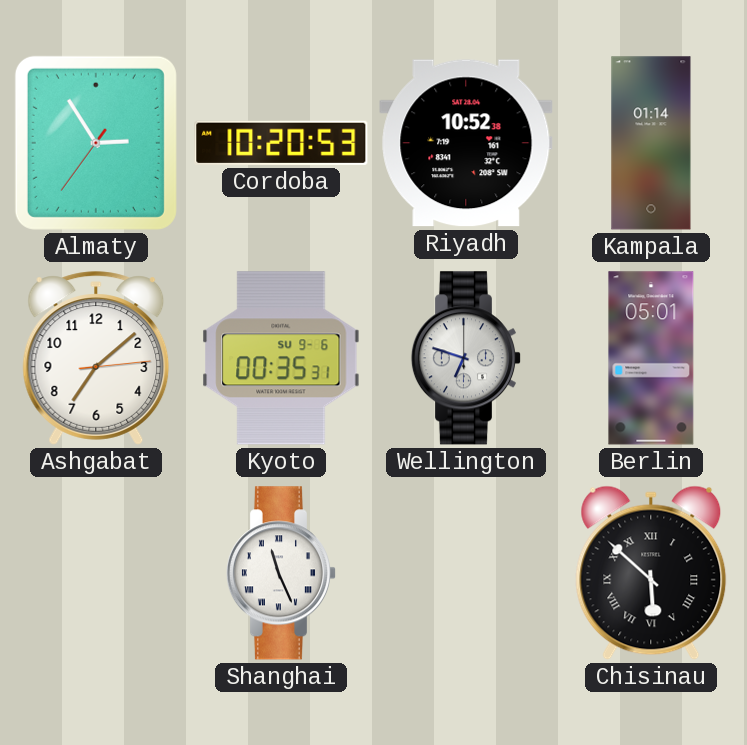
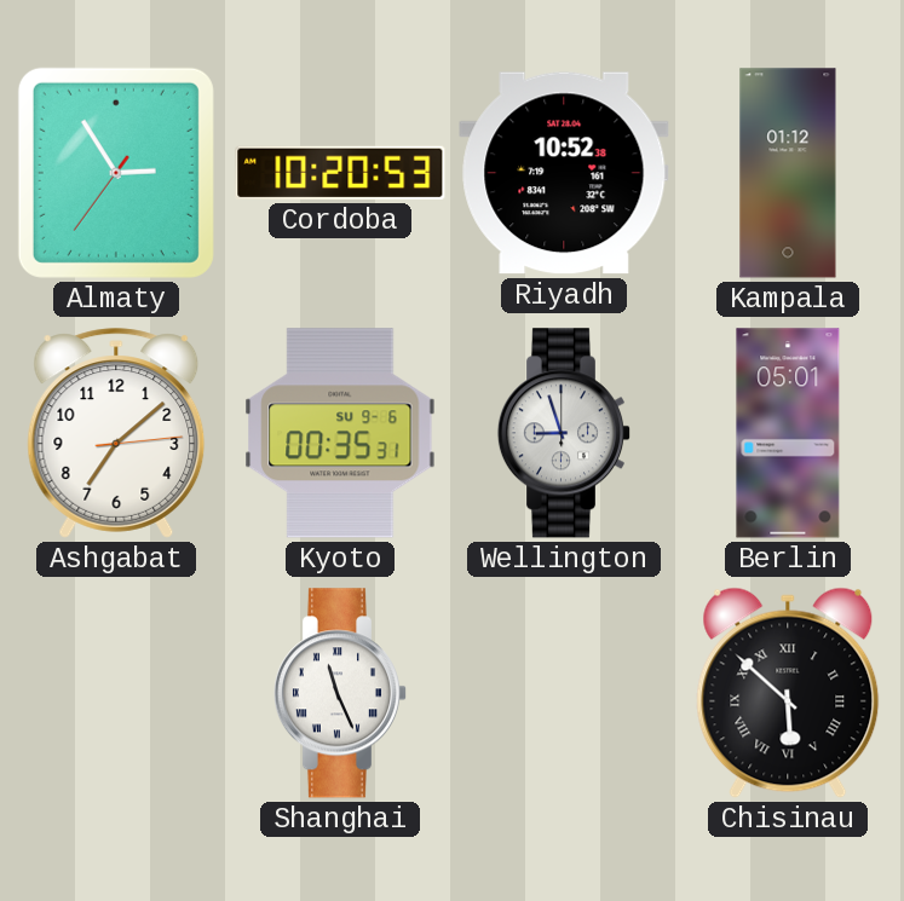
Kampala: 01:14 -> 01:12
Wellington: 6:48 -> 8:57
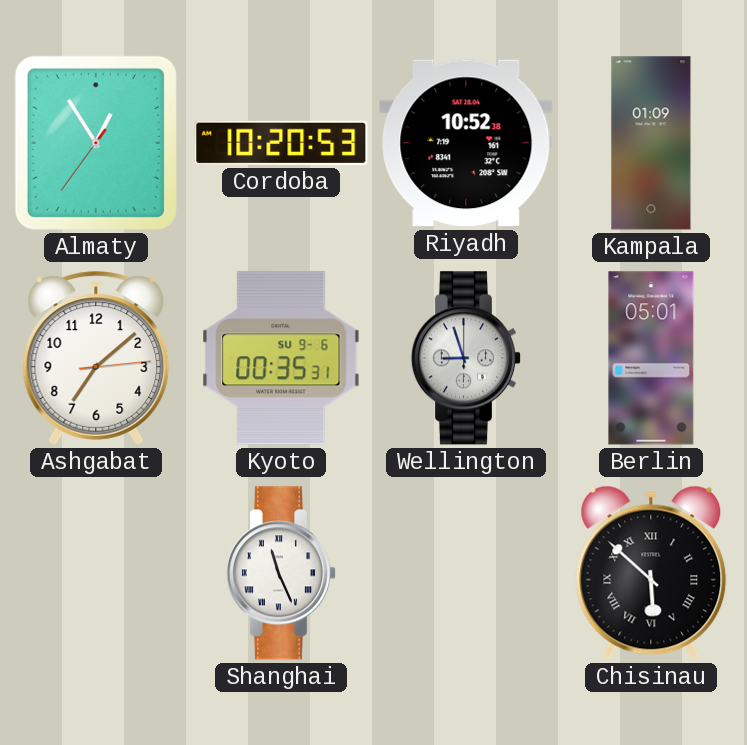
Almaty: 2:54 -> 12:54
Kampala: 01:12 -> 01:09
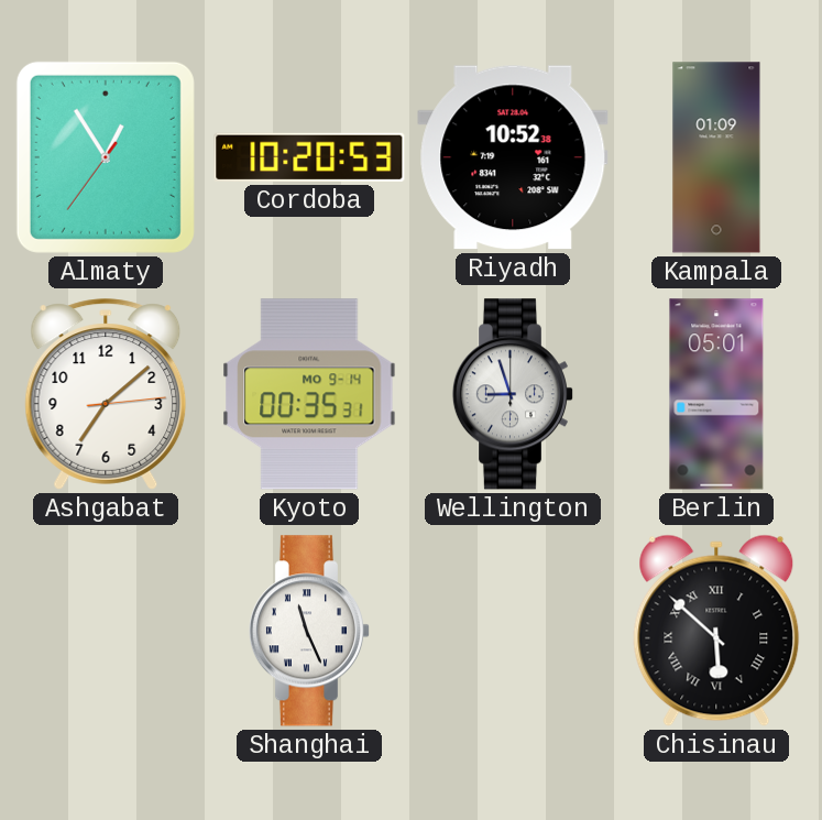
Kyoto date: SU 9-6 -> MO 9-14
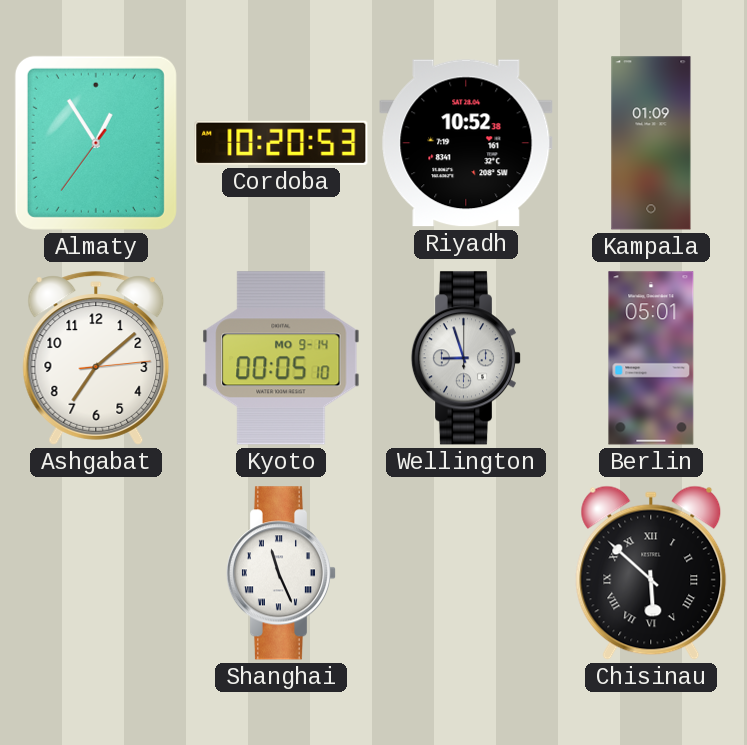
Kyoto: 00:35 -> 00:05
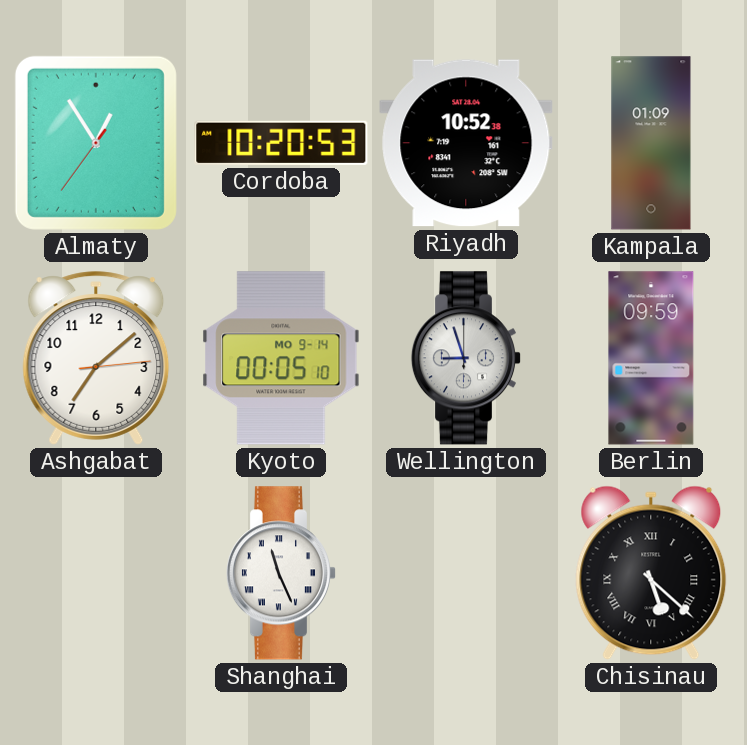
Berlin: 05:01 -> 09:59
Chisinau: 5:52 -> 5:22
